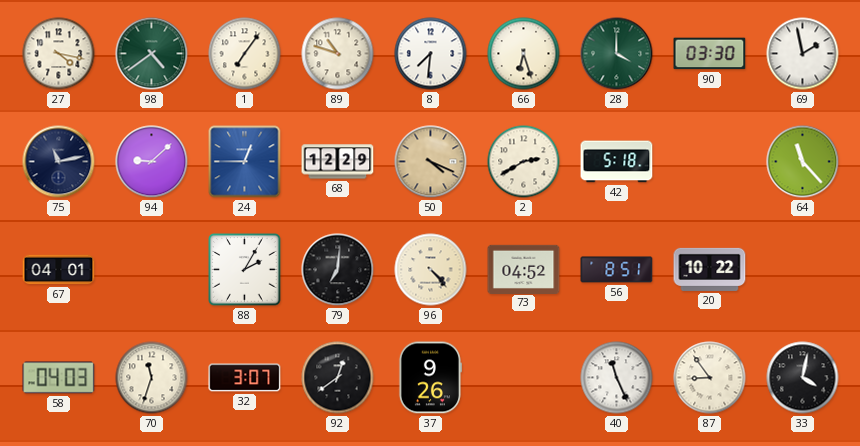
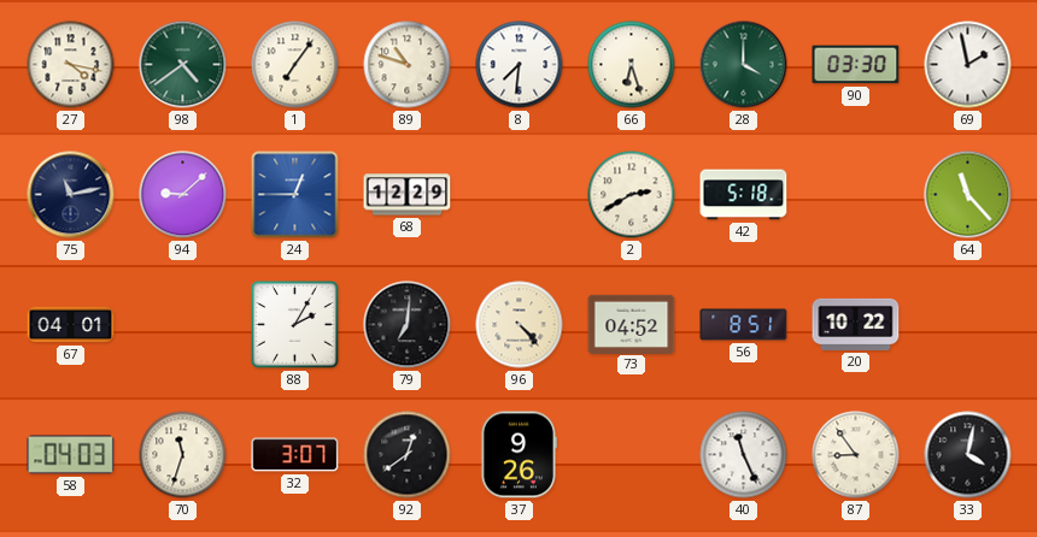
50: 4:19 -> none
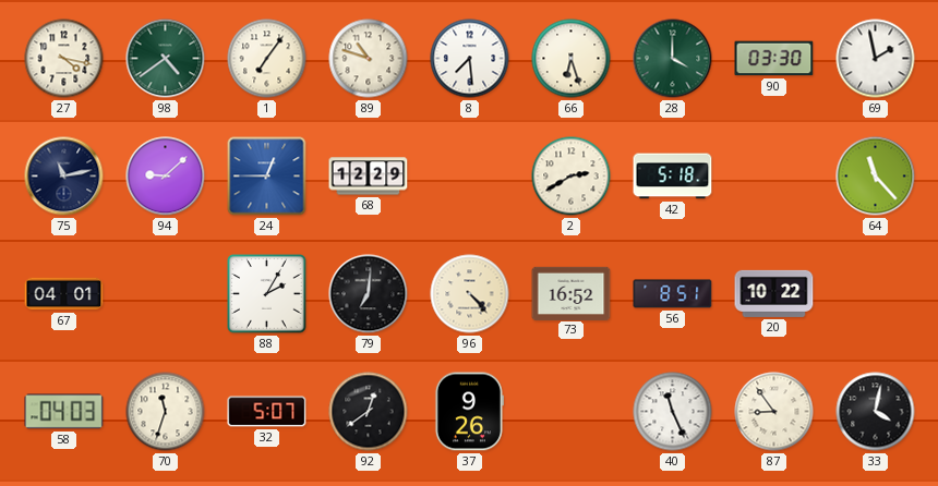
8: 7:31 -> 7:29
73: 04:52 -> 16:52
32: 3:07 -> 5:07
